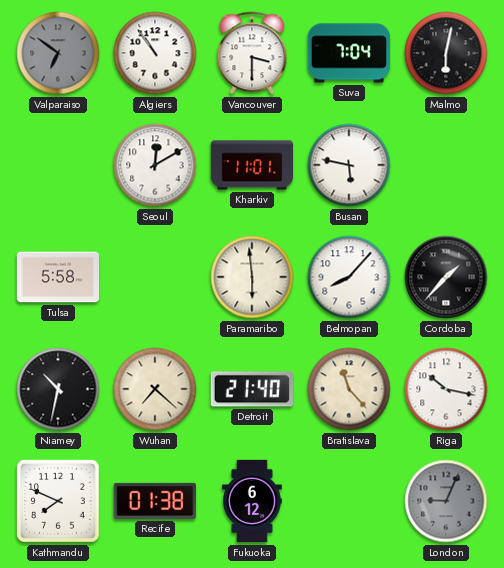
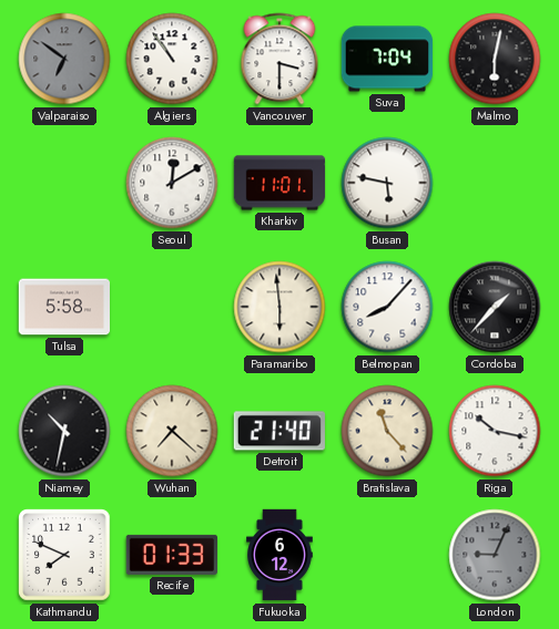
Recife: 01:38 -> 01:33
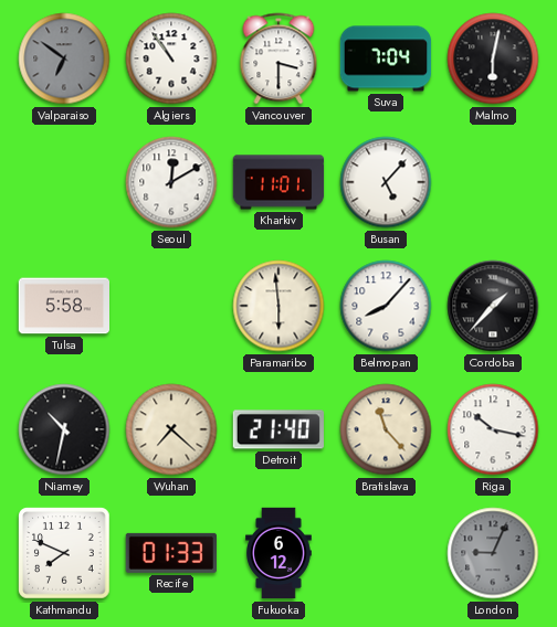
Busan: 5:47 -> 5:07
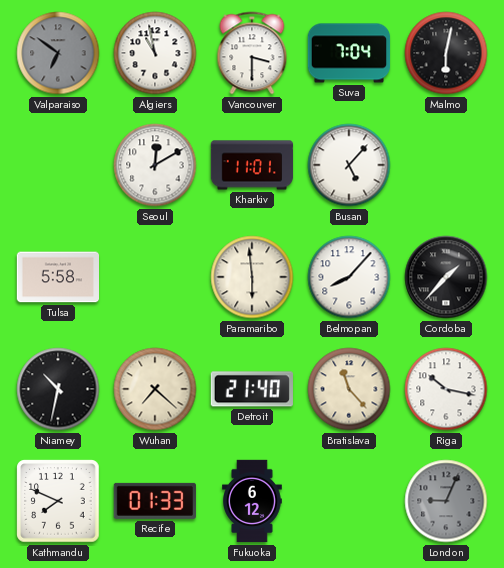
Algiers: 10:54 -> 10:58
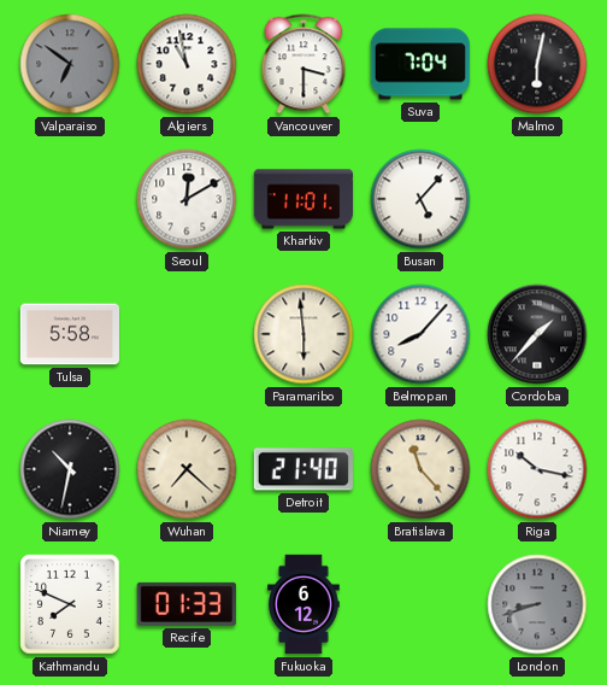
London: 9:04 -> 8:42
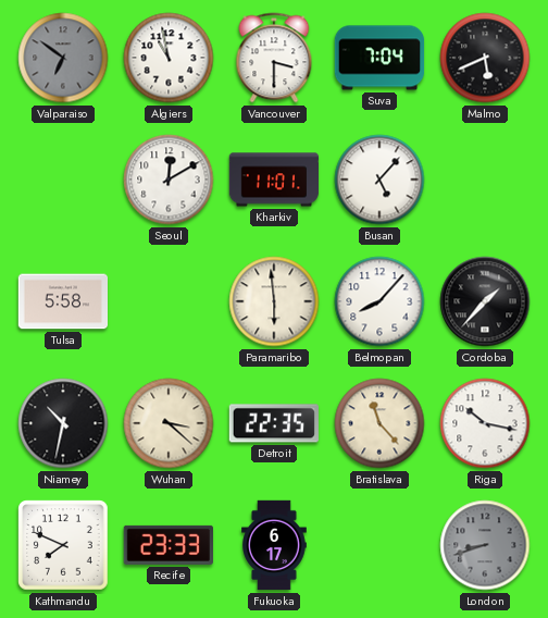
Malmo: 6:02 -> 5:41
Wuhan: 7:22 -> 3:22
Detroit: 21:40 -> 22:35
Recife: 01:33 -> 23:33
Fukuoka: 6:12 -> 6:17
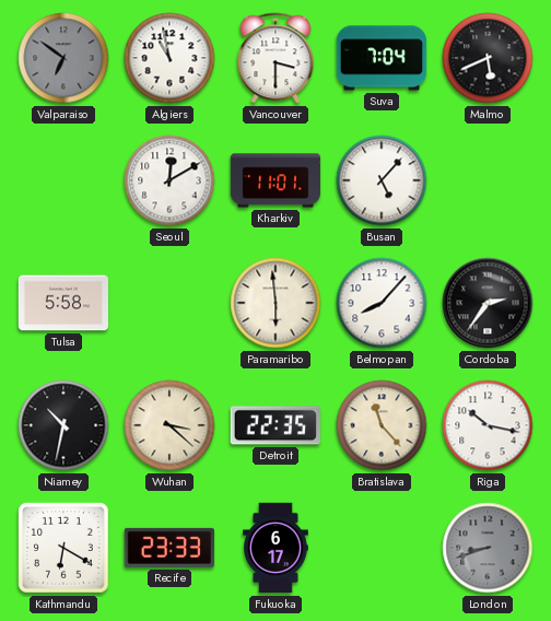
Cordoba: 1:37 -> 2:36
Kathmandu: 7:49 -> 6:20
